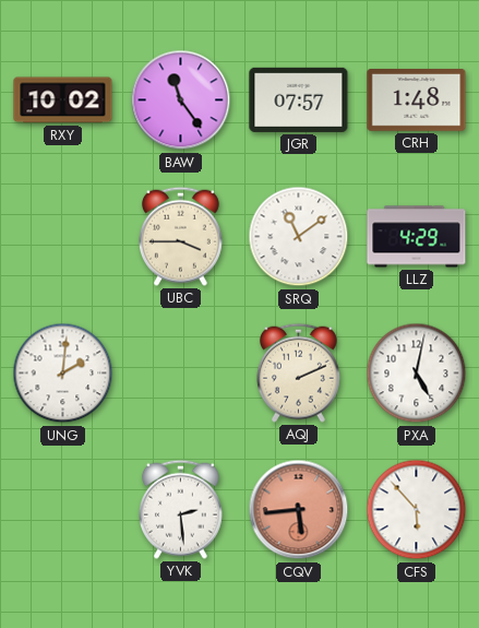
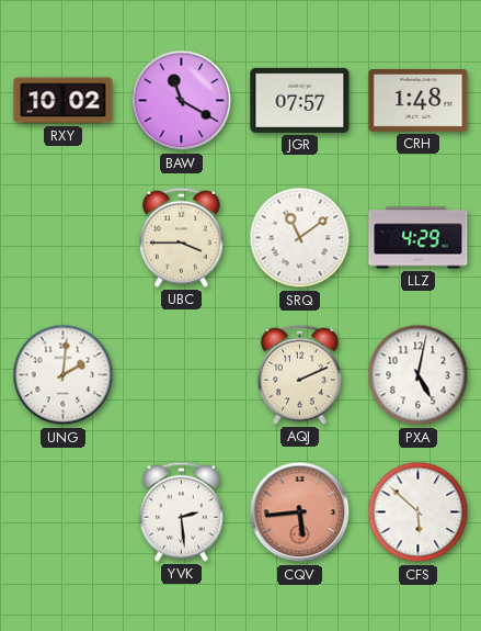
BAW: 11:24 -> 11:20
CFS: 5:53 -> 5:52
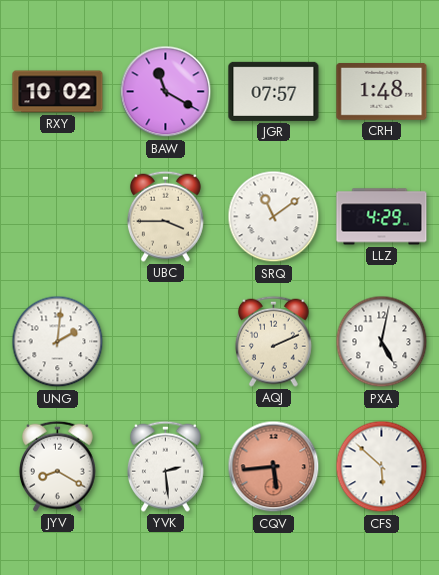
JYV: none -> 8:20
